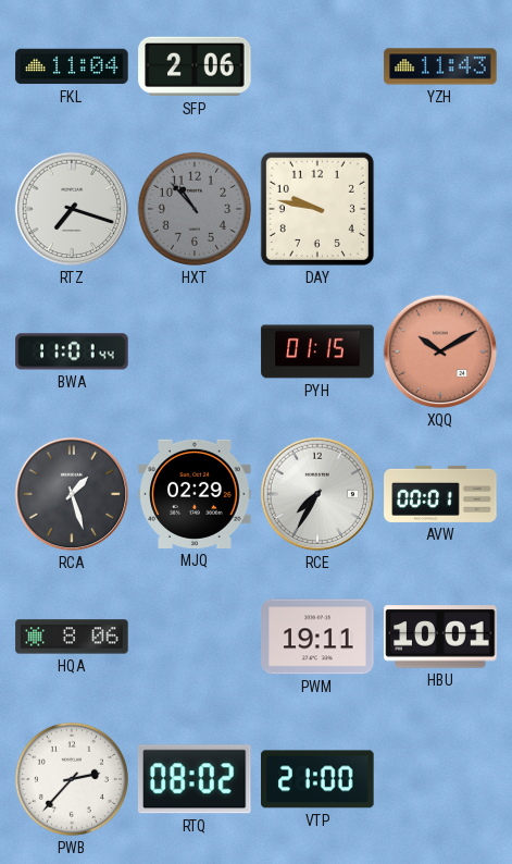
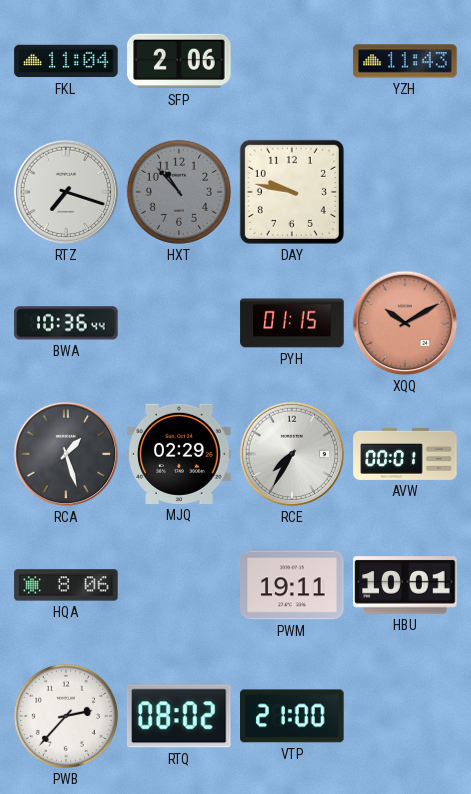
BWA: 11:01 -> 10:36
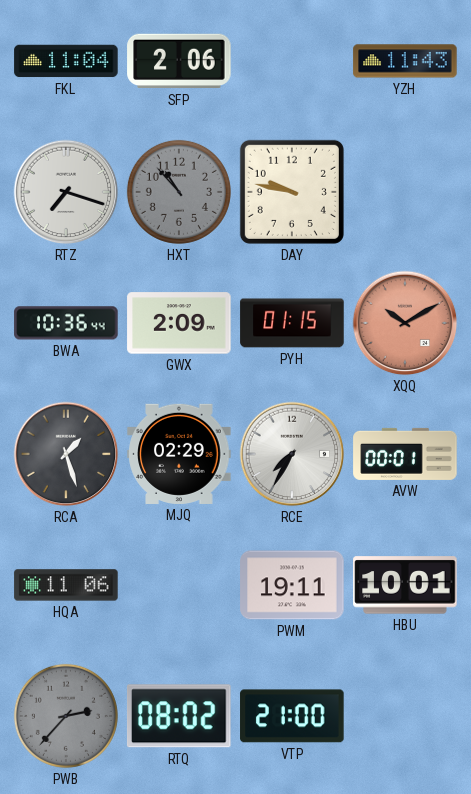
GWX: none -> 2:09
HQA: 8:06 -> 11:06
PWB dial: white -> grey
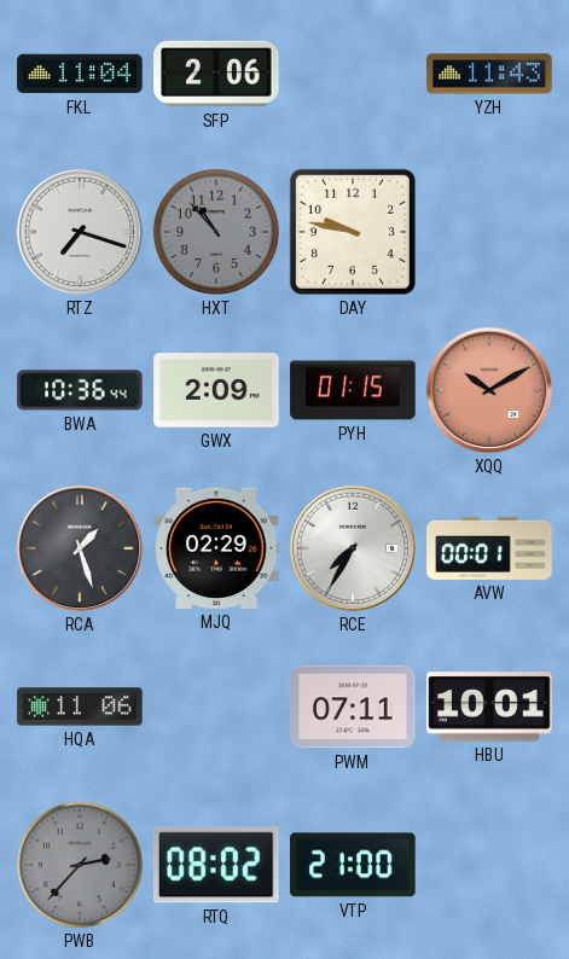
PWM: 19:11 -> 07:11
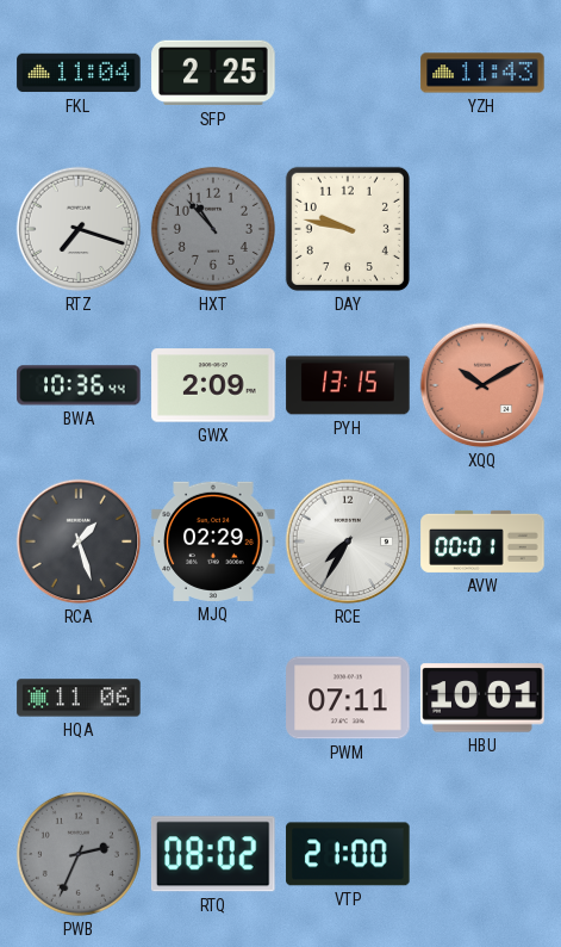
SFP: 2:06 -> 2:25
PYH: 01:15 -> 13:15
PWB: 2:37 -> 2:34
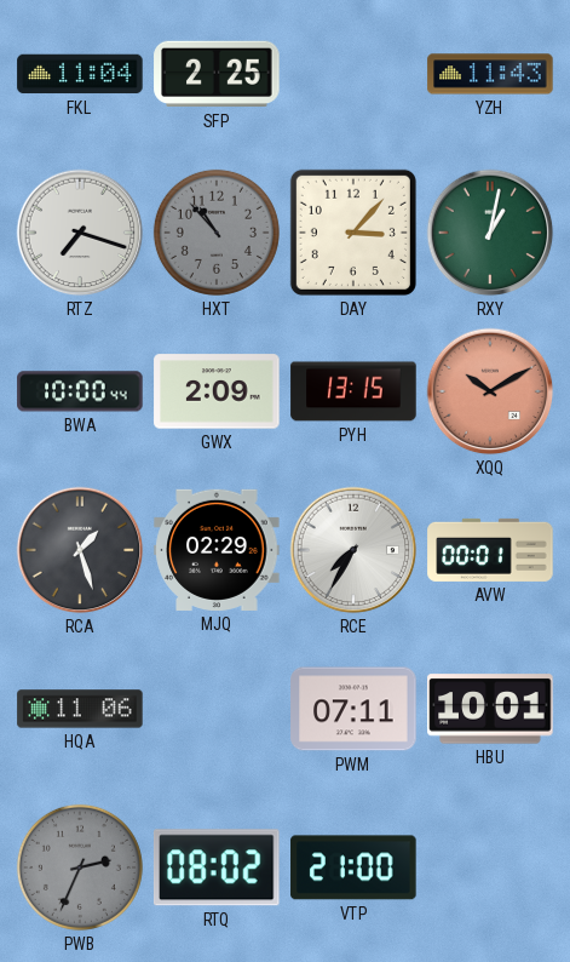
DAY: 9:47 -> 3:07
RXY: none -> 1:02
BWA: 10:36 -> 10:00
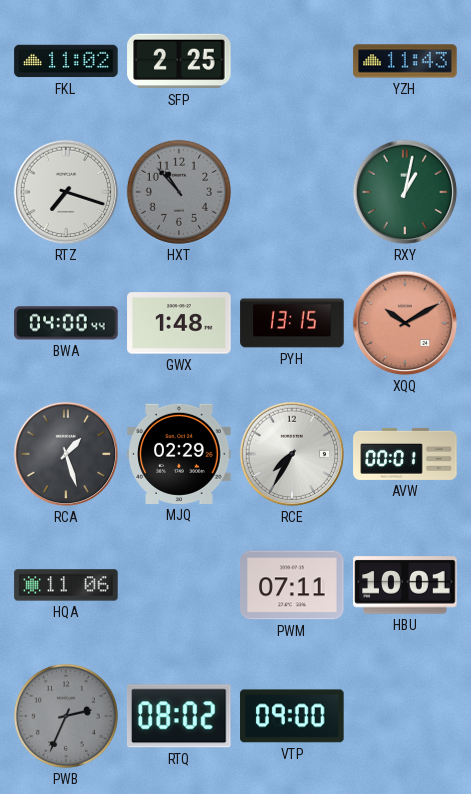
FKL: 11:04 -> 11:02
DAY: 3:07 -> none
BWA: 10:00 -> 04:00
GWX: 2:09 -> 1:48
VTP: 21:00 -> 09:00
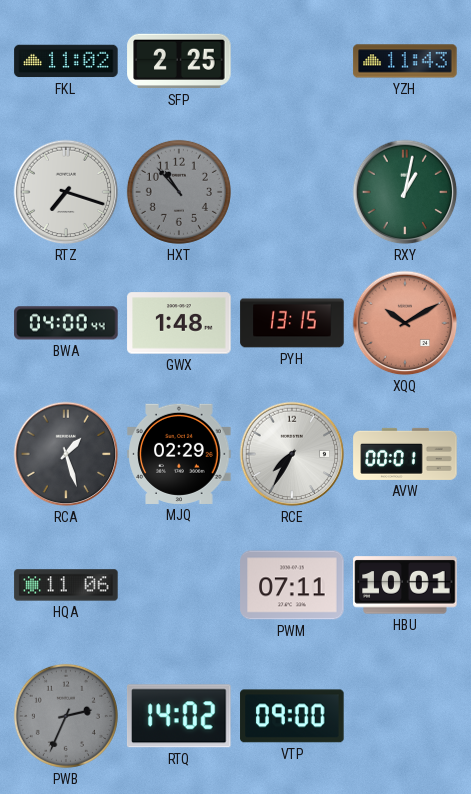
RTQ: 08:02 -> 14:02
